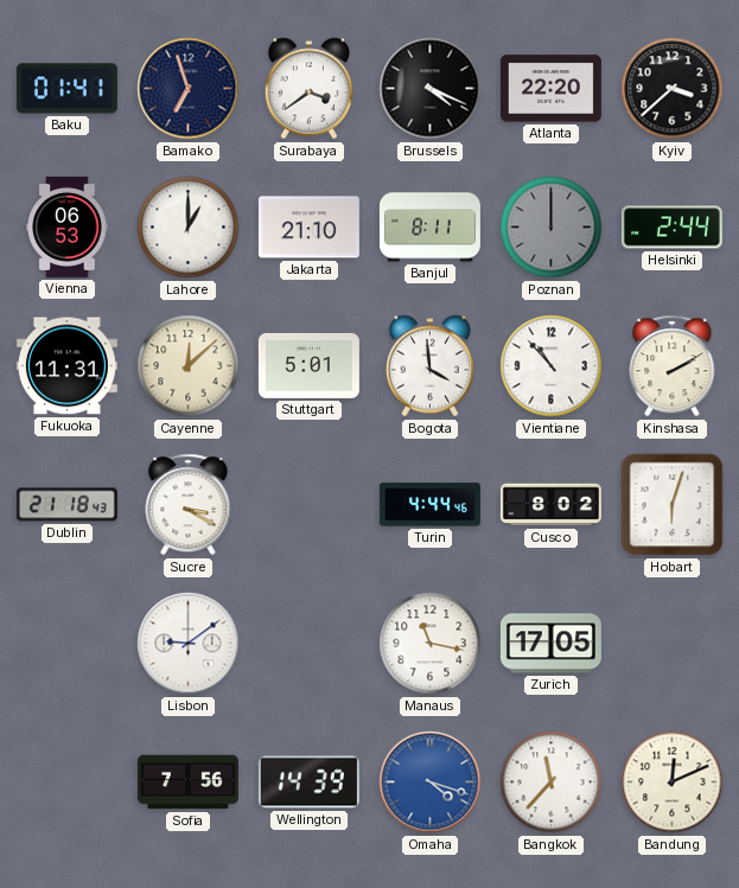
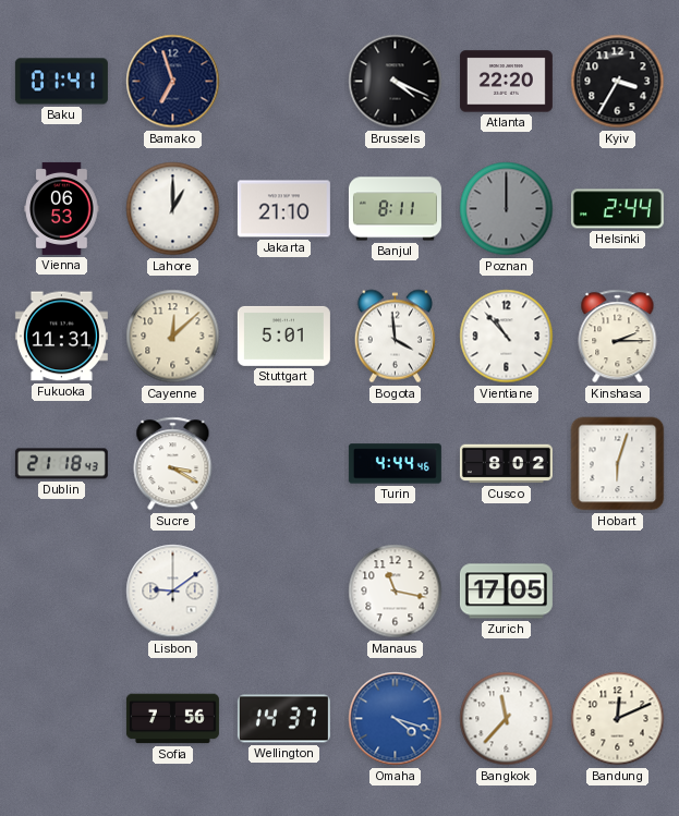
Surabaya: 3:39 -> none
Kyiv: 3:38 -> 3:35
Kinshasa: 2:10 -> 2:15
Wellington: 14:39 -> 14:37
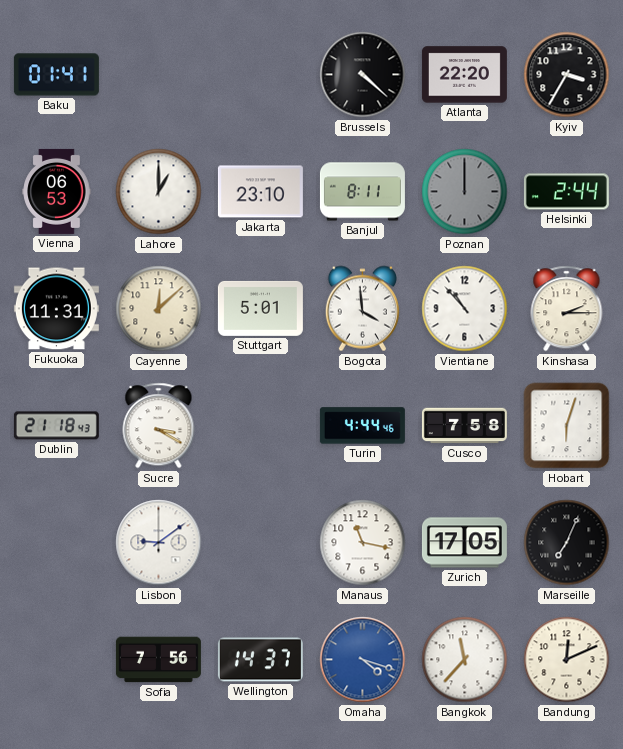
Bamako: 6:57 -> none
Brussels: 4:19 -> 4:22
Jakarta: 21:10 -> 23:10
Cusco: 8:02 -> 7:58
Marseille: none -> 7:04
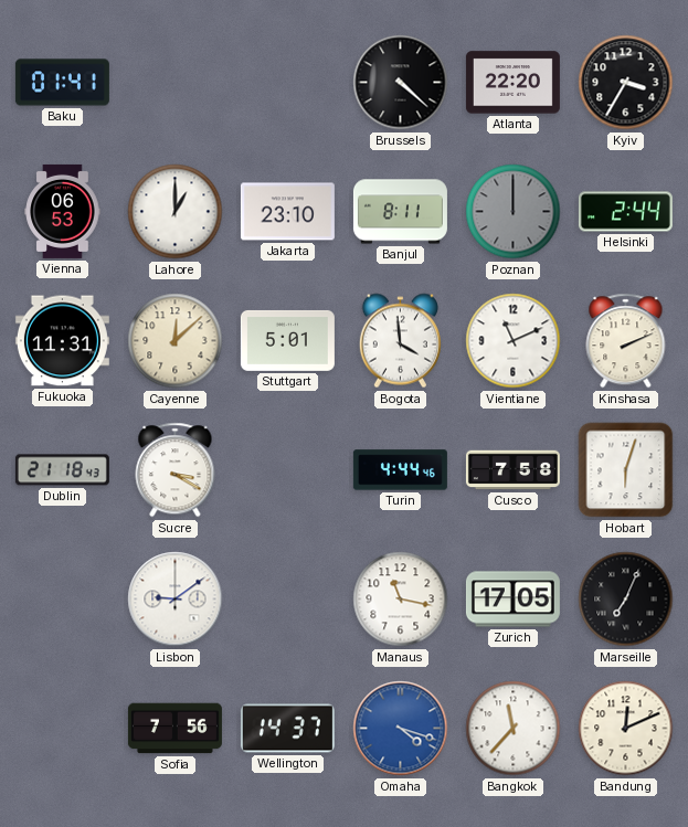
Vientiane: 10:53 -> 11:11
Kinshasa: 2:15 -> 2:11
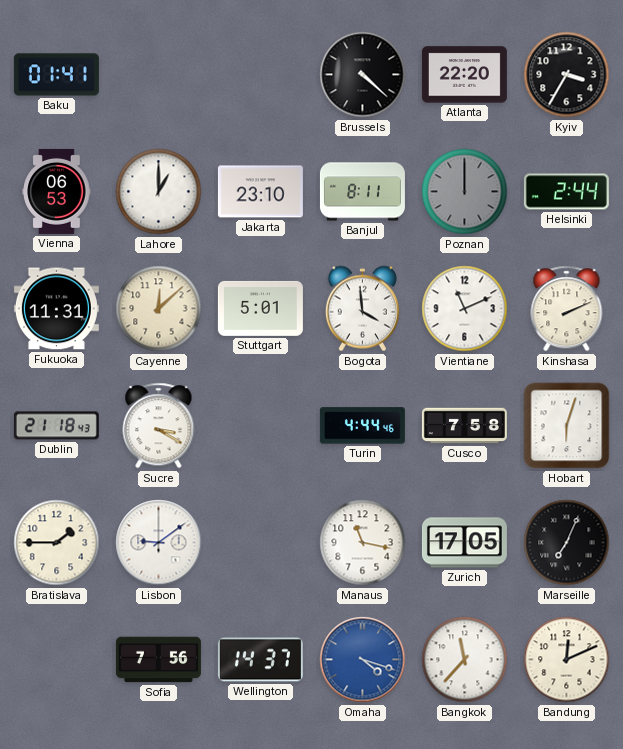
Bratislava: none -> 1:45
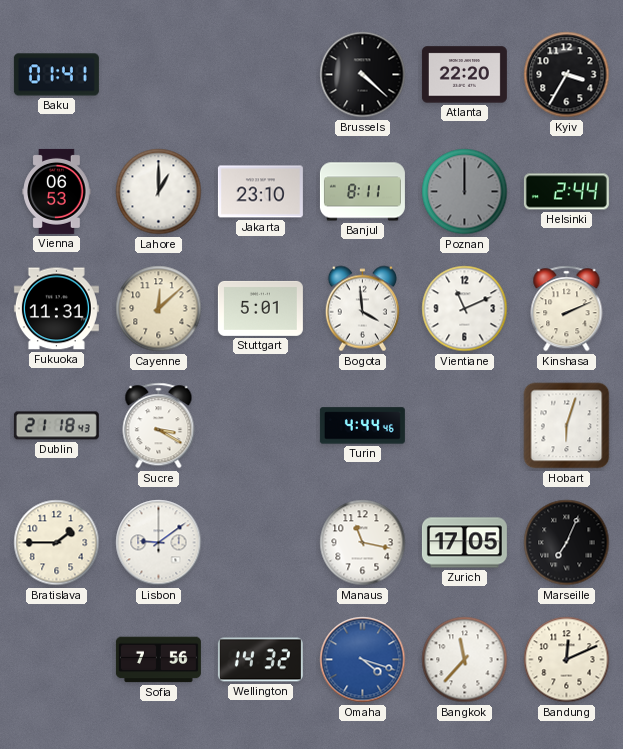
Cusco: 7:58 -> none
Wellington: 14:37 -> 14:32
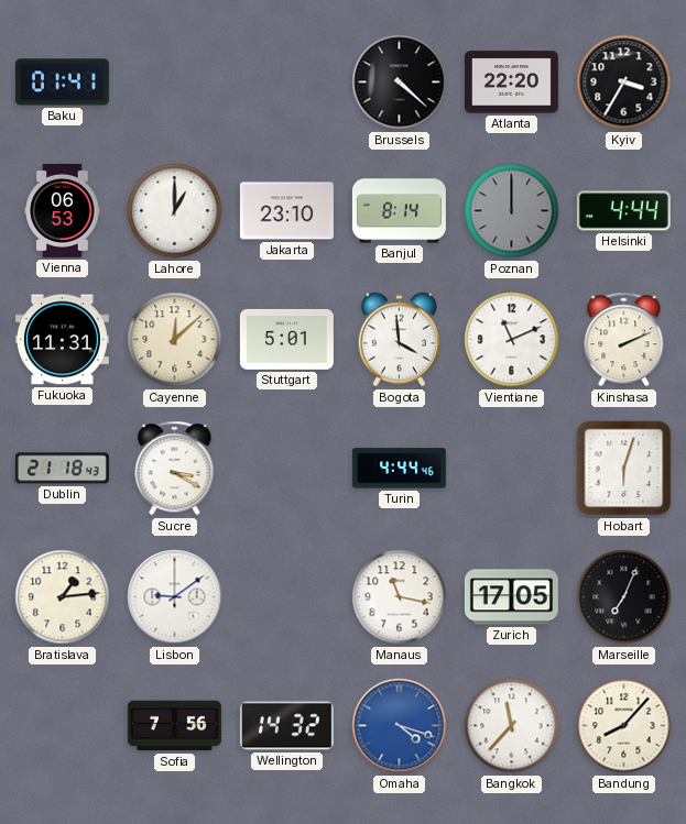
Banjul: 8:11 -> 8:14
Helsinki: 2:44 -> 4:44
Bratislava: 1:45 -> 1:14
Bandung: 12:11 -> 8:07
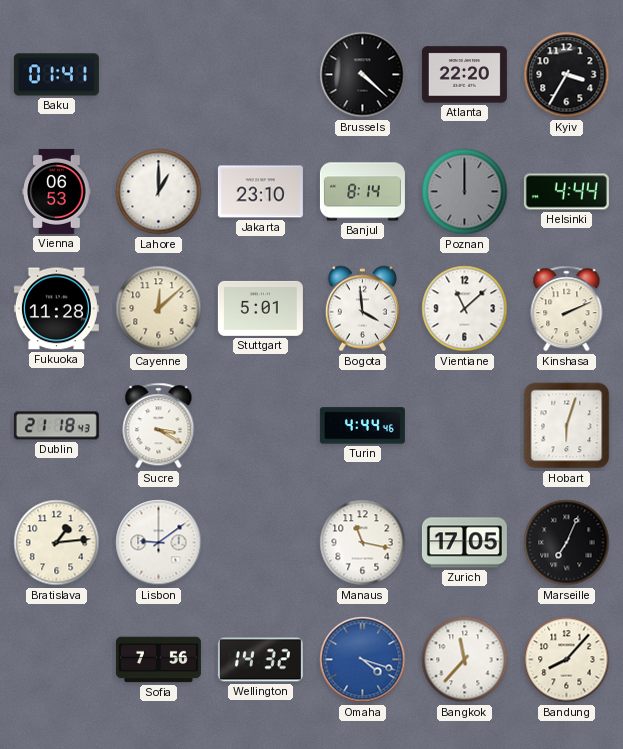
Fukuoka: 11:31 -> 11:28
Vientiane: 11:11 -> 11:08
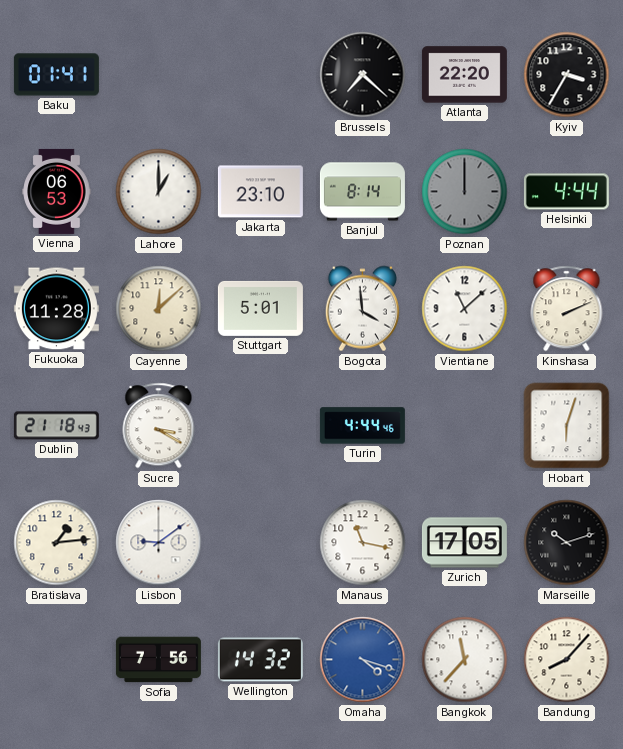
Brussels: 4:22 -> 7:22
Marseille: 7:04 -> 10:12
